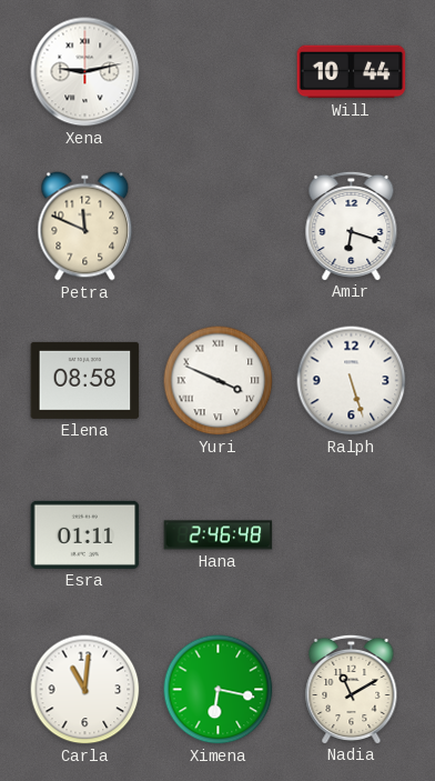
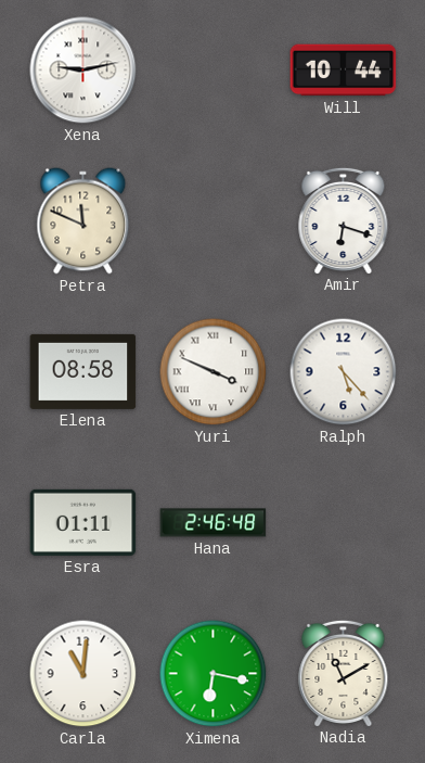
Ralph: 5:27 -> 5:23
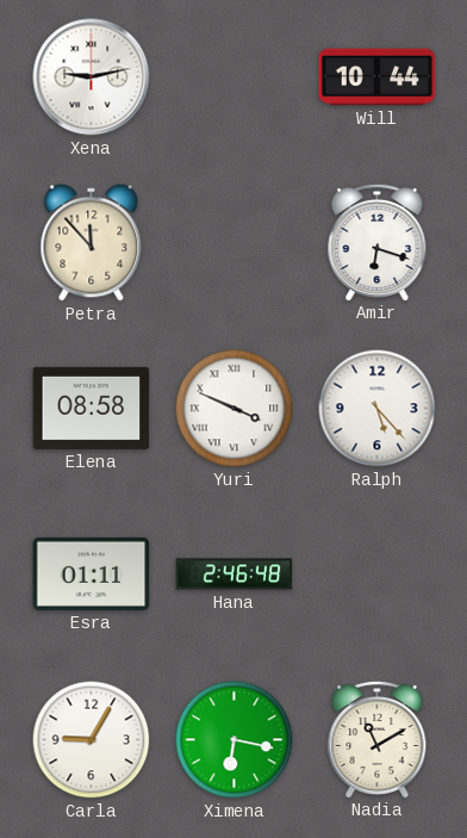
Petra: 11:49 -> 11:53
Carla: 11:01 -> 9:05
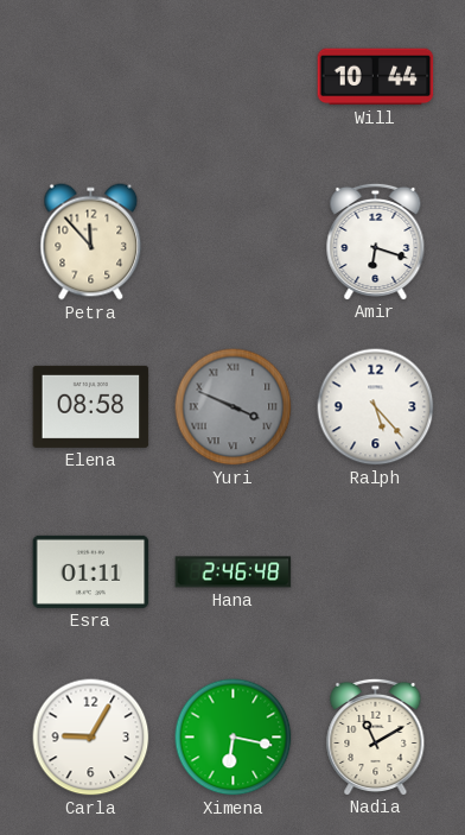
Xena: 9:13 -> none
Yuri dial: white -> grey
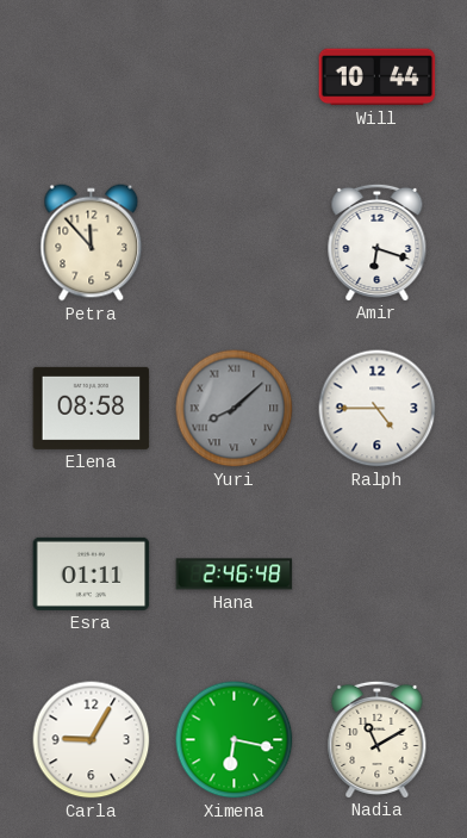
Yuri: 3:49 -> 8:08
Ralph: 5:23 -> 4:45
